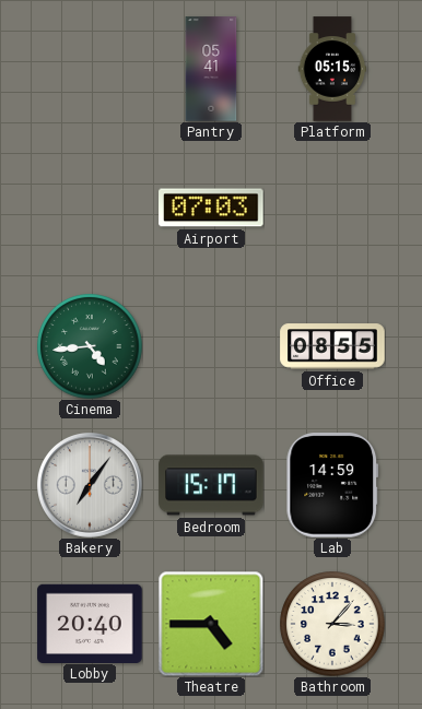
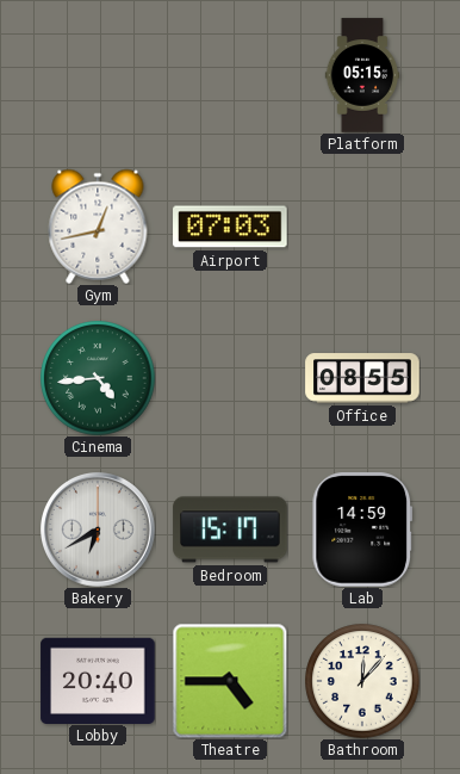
Pantry: 05:41 -> none
Gym: none -> 12:43
Bakery: 7:06 -> 6:40
Bathroom: 3:07 -> 12:07
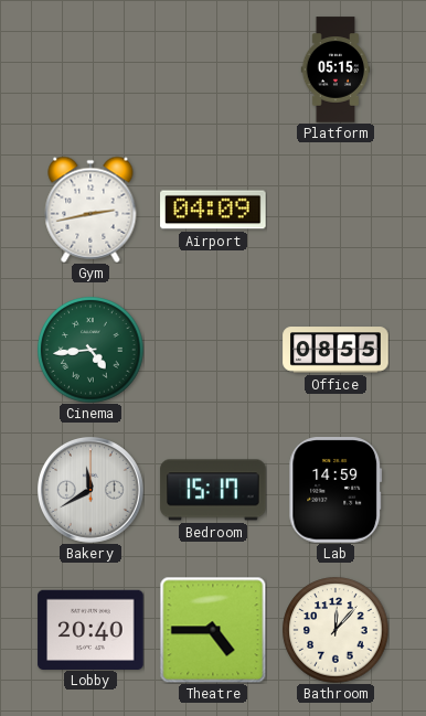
Gym: 12:43 -> 2:43
Airport: 07:03 -> 04:09
Bakery: 6:40 -> 11:40
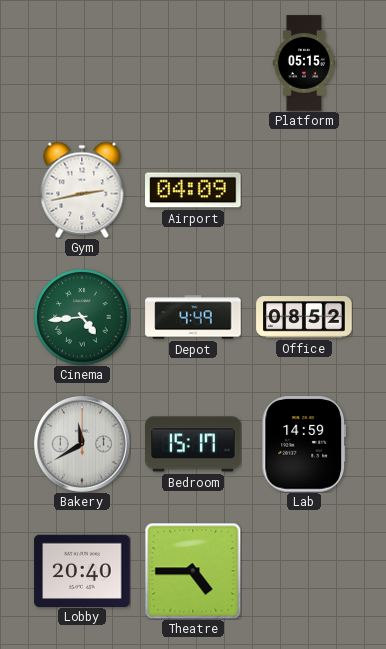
Depot: none -> 4:49
Office: 08:55 -> 08:52
Bathroom: 12:07 -> none
